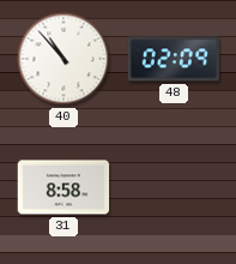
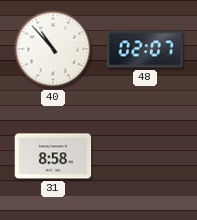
48: 02:09 -> 02:07
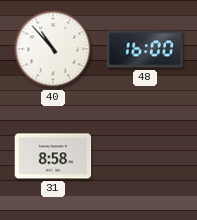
48: 02:07 -> 16:00
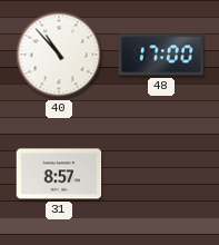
48: 16:00 -> 17:00
31: 8:58 -> 8:57
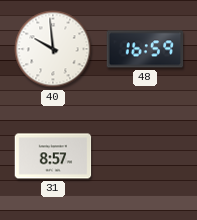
40: 10:53 -> 9:59
48: 17:00 -> 16:59
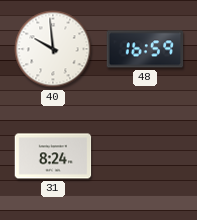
31: 8:57 -> 8:24
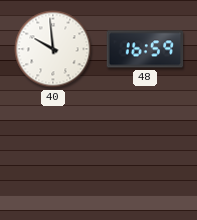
31: 8:24 -> none
